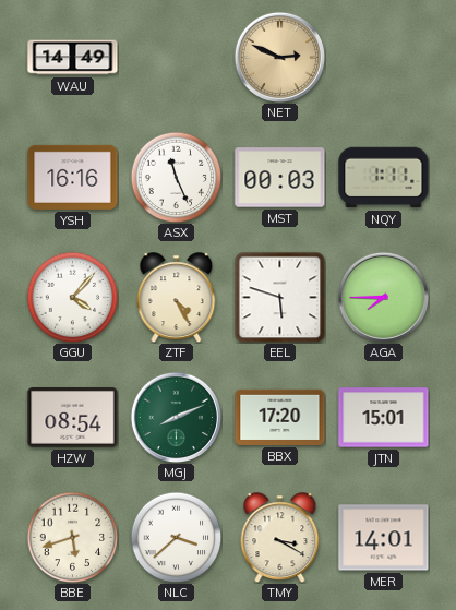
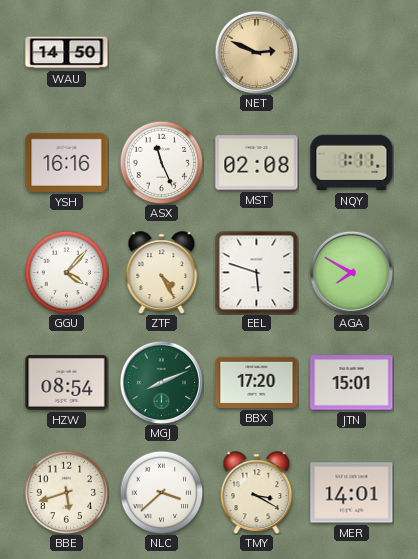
WAU: 14:49 -> 14:50
MST: 00:03 -> 02:08
AGA: 7:45 -> 7:50
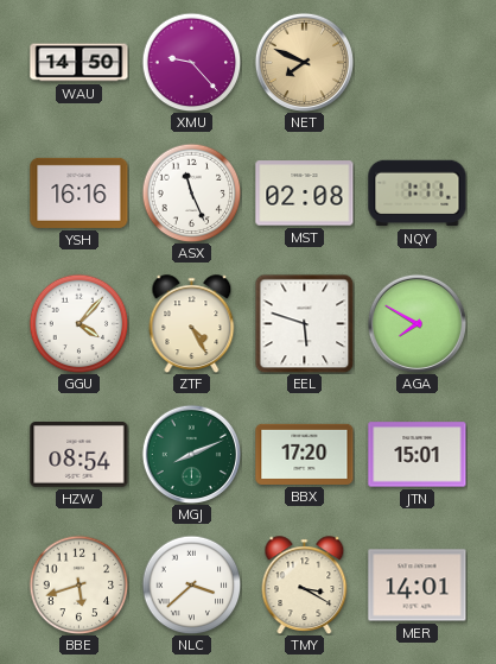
XMU: none -> 9:23
NET: 2:49 -> 7:49
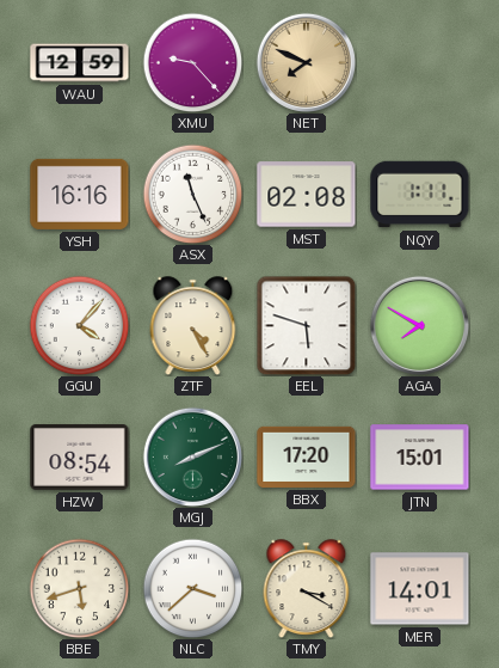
WAU: 14:50 -> 12:59
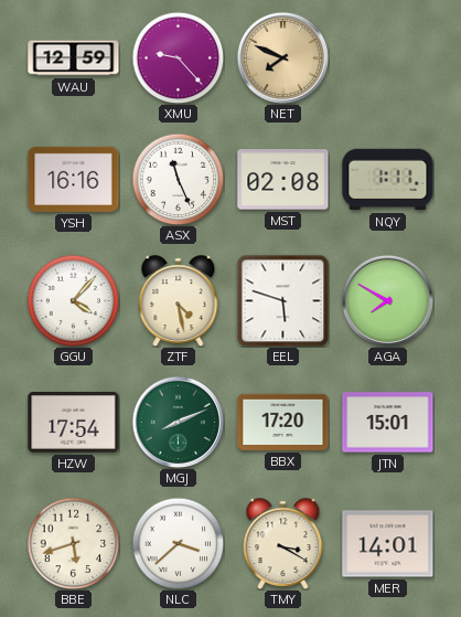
ZTF: 4:25 -> 4:28
HZW: 08:54 -> 17:54
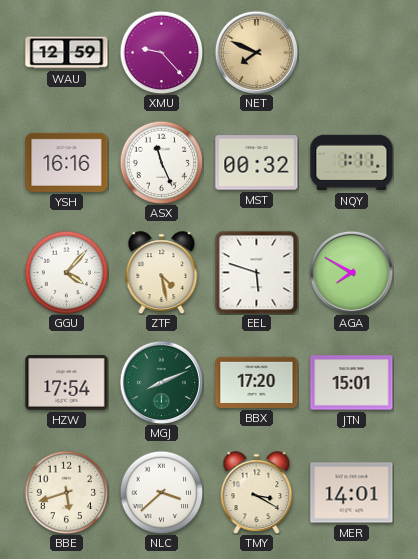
MST: 02:08 -> 00:32
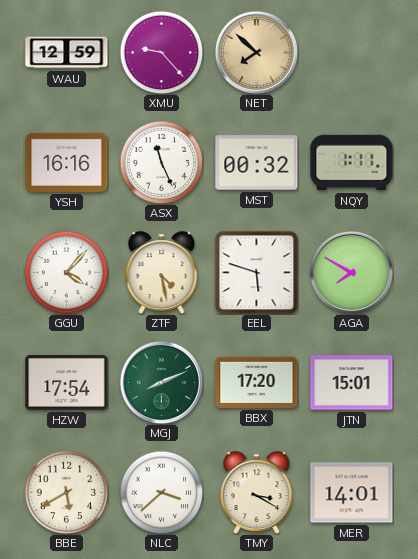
NET: 7:49 -> 7:52
BBE: 5:42 -> 5:40
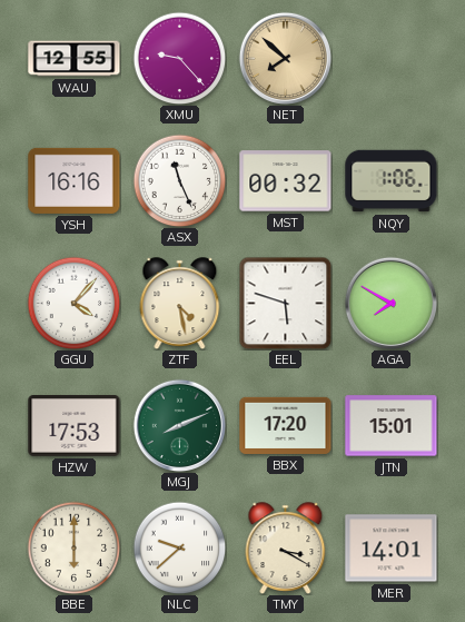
WAU: 12:59 -> 12:55
NQY: 1:11 -> 1:06
HZW: 17:54 -> 17:53
BBE: 5:40 -> 6:00
NLC: 3:38 -> 9:38
